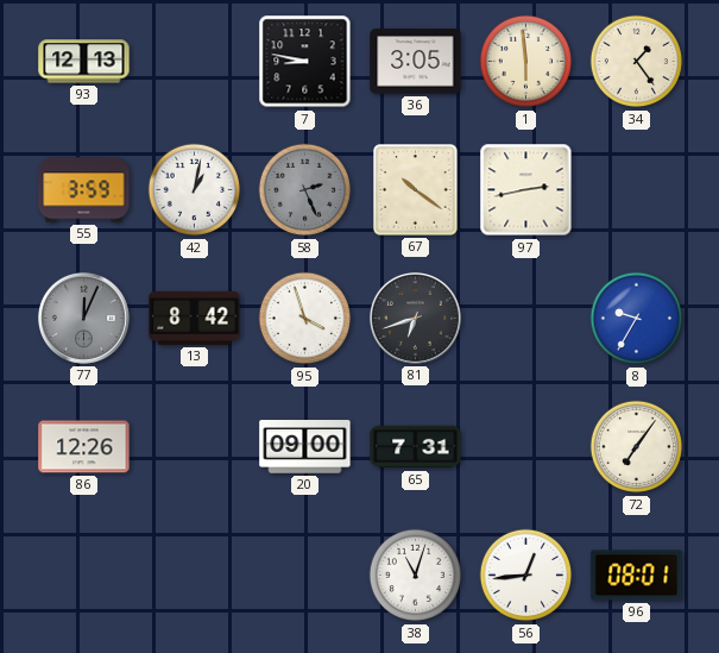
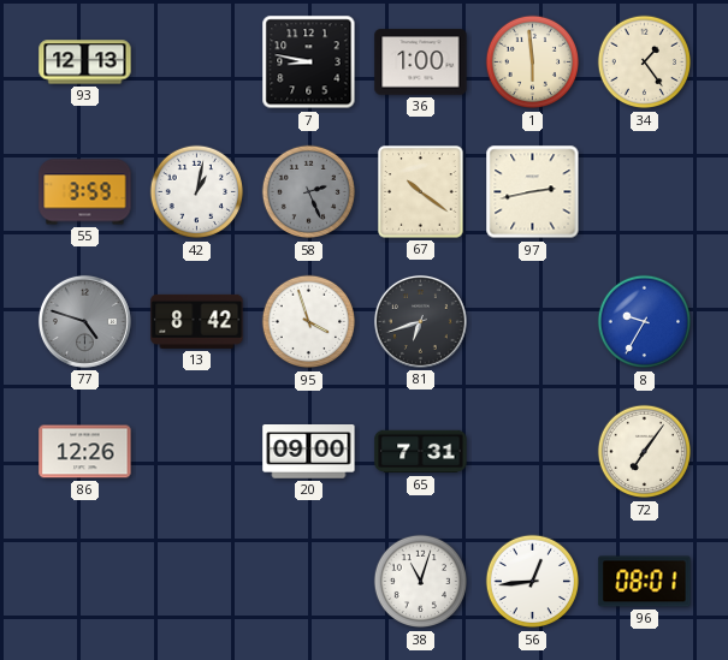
36: 3:05 -> 1:00
77: 12:04 -> 4:48
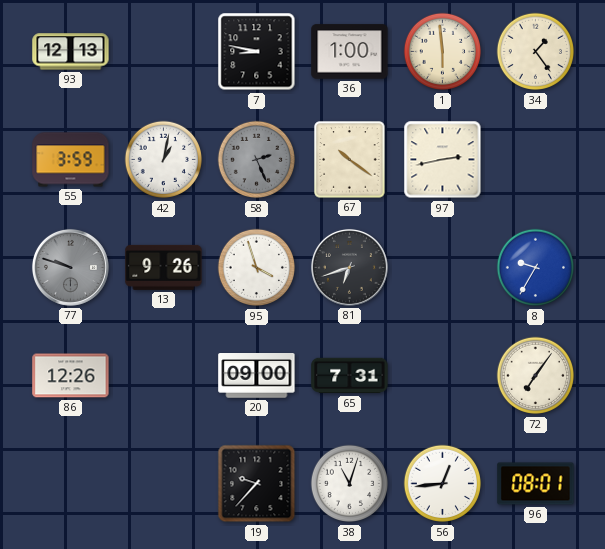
77: 4:48 -> 9:48
13: 8:42 -> 9:26
19: none -> 9:37
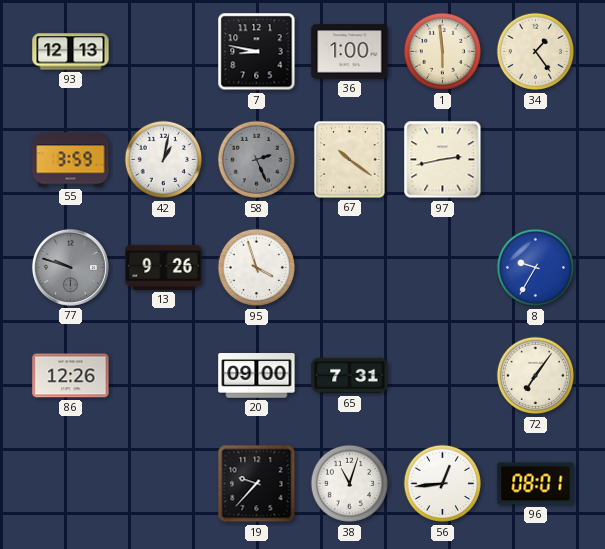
81: 6:42 -> none
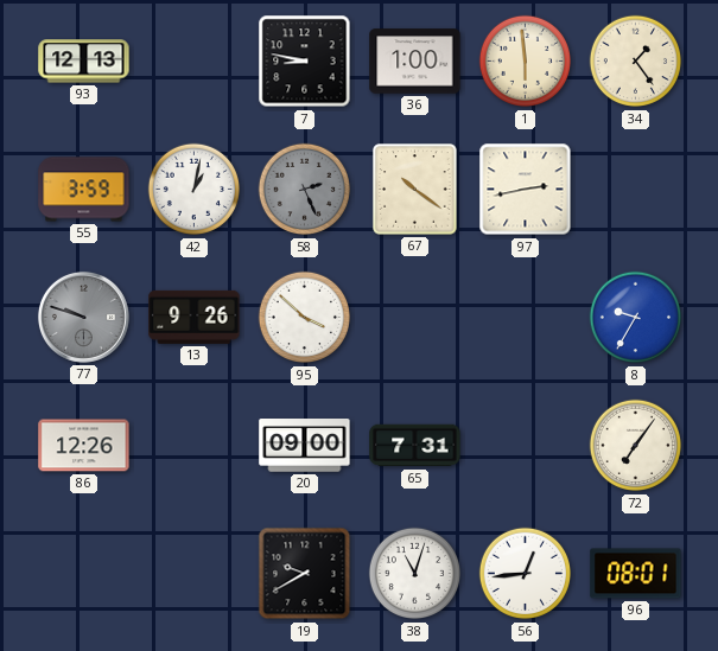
95: 3:57 -> 3:52
19: 9:37 -> 9:40
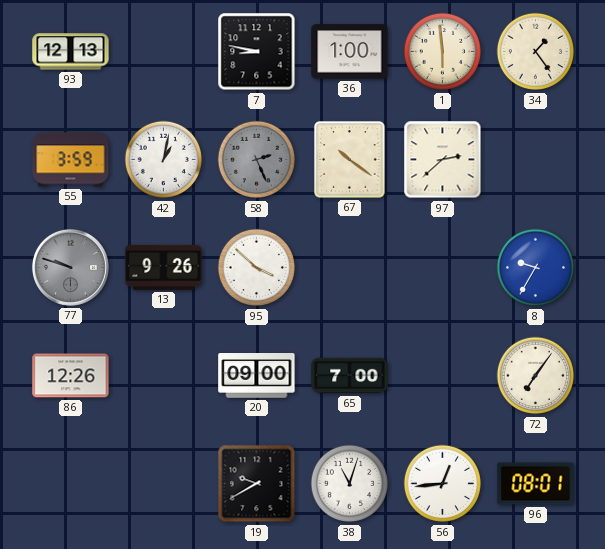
97: 2:43 -> 2:38
65: 7:31 -> 7:00
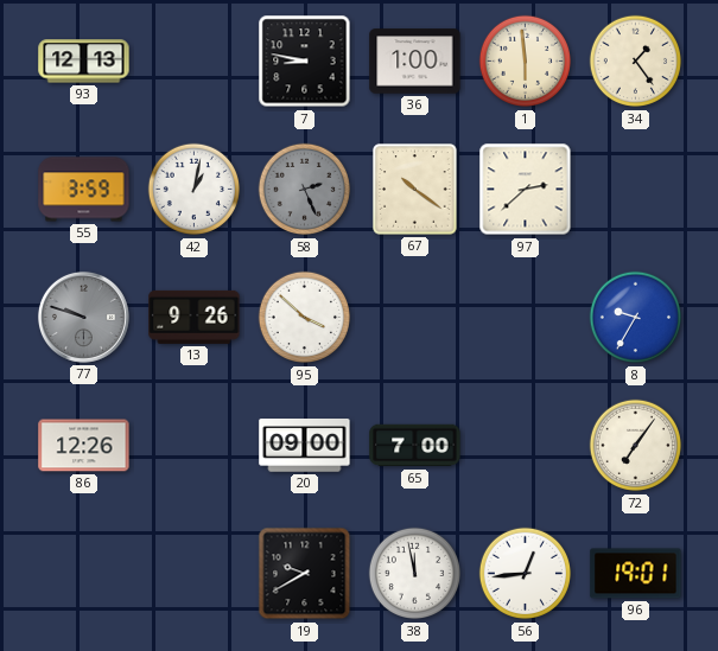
38: 11:03 -> 11:58
96: 08:01 -> 19:01
